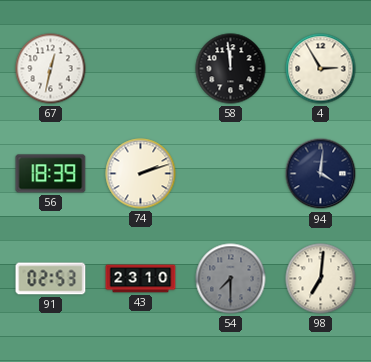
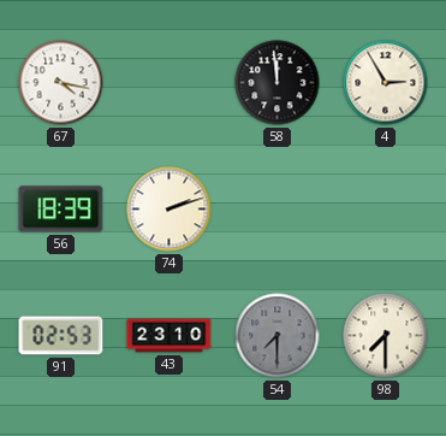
67: 12:32 -> 4:17
94: 4:01 -> none
98: 7:01 -> 7:30
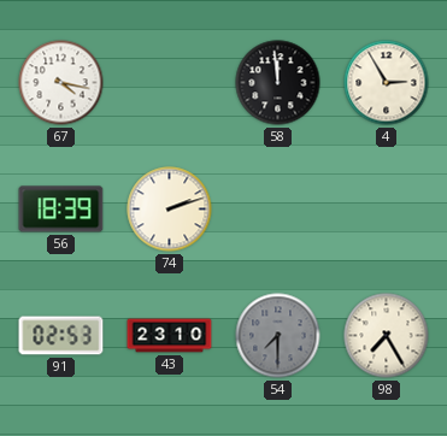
98: 7:30 -> 7:25
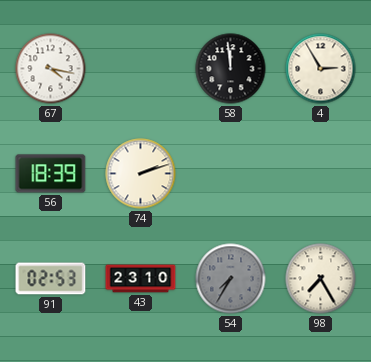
54: 7:30 -> 7:35
